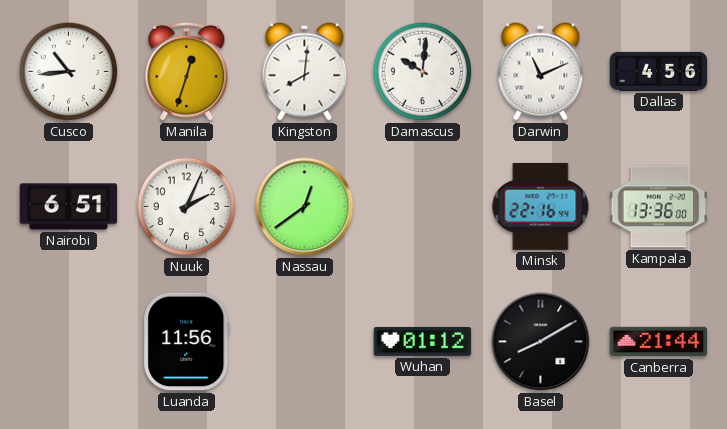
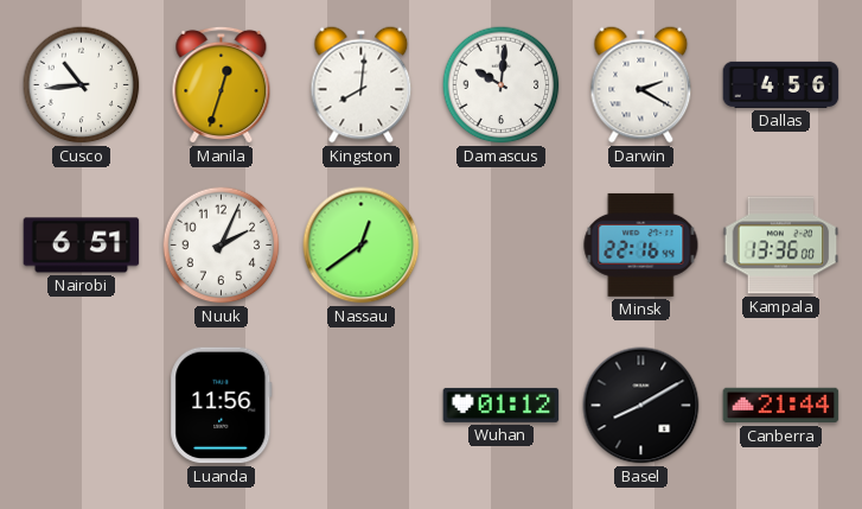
Darwin: 11:11 -> 2:20
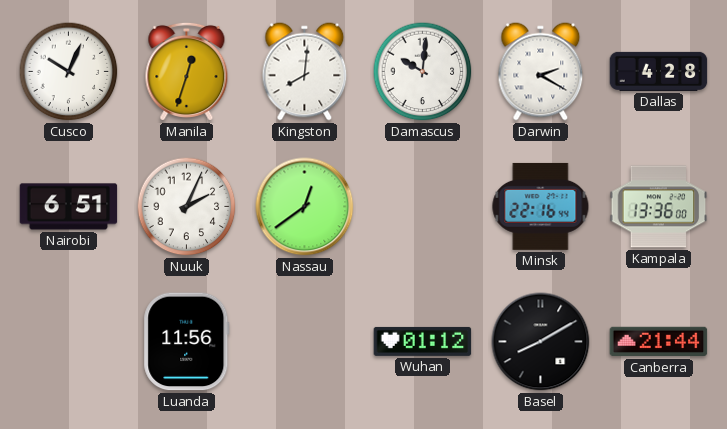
Cusco: 10:44 -> 10:04
Dallas: 4:56 -> 4:28
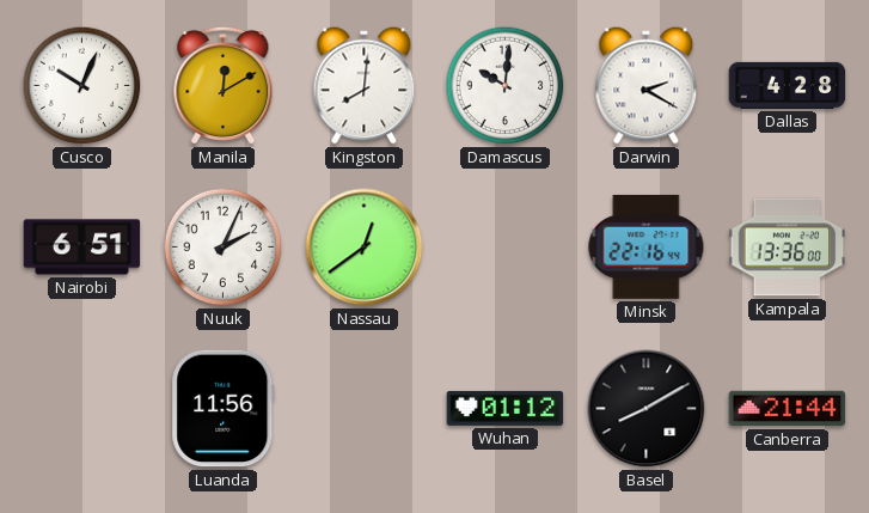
Manila: 12:33 -> 12:10
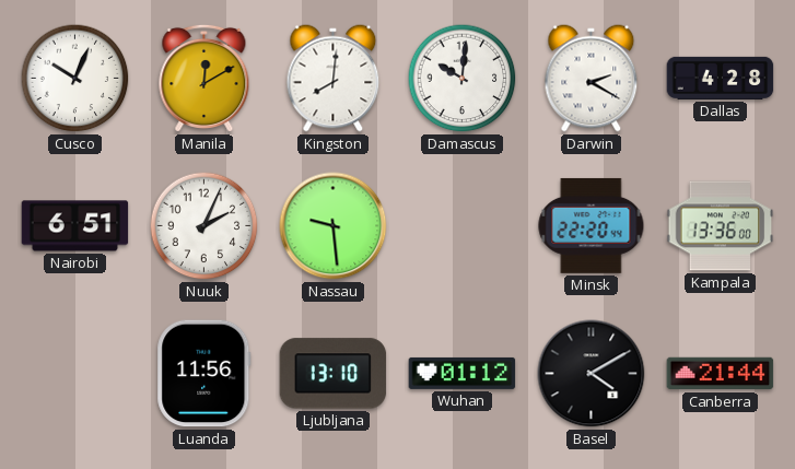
Nassau: 12:39 -> 9:29
Minsk: 22:16 -> 22:20
Ljubljana: none -> 13:10
Basel: 8:10 -> 4:10
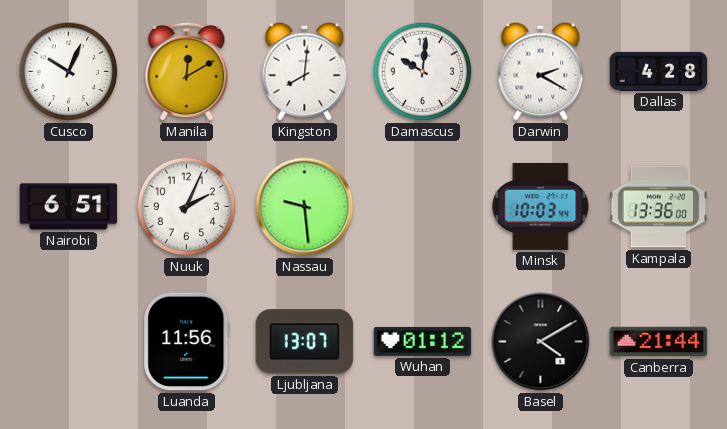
Minsk: 22:20 -> 10:03
Ljubljana: 13:10 -> 13:07
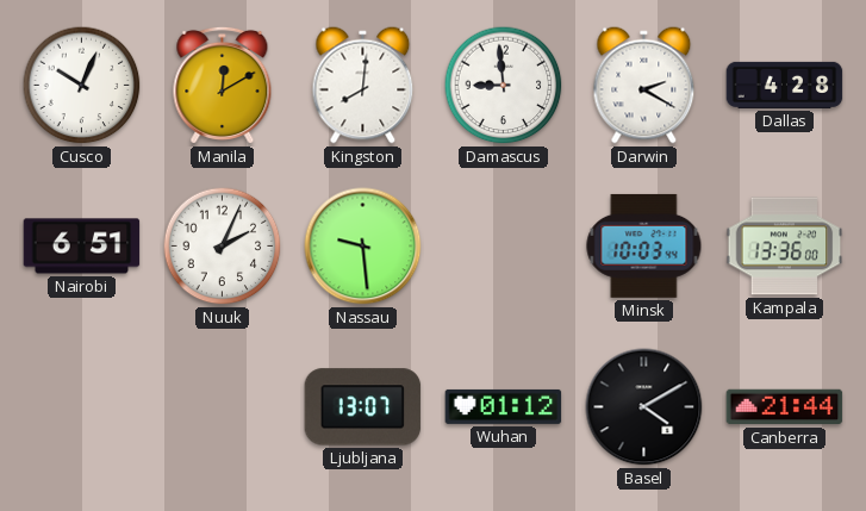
Damascus: 10:01 -> 8:59
Luanda: 11:56 -> none
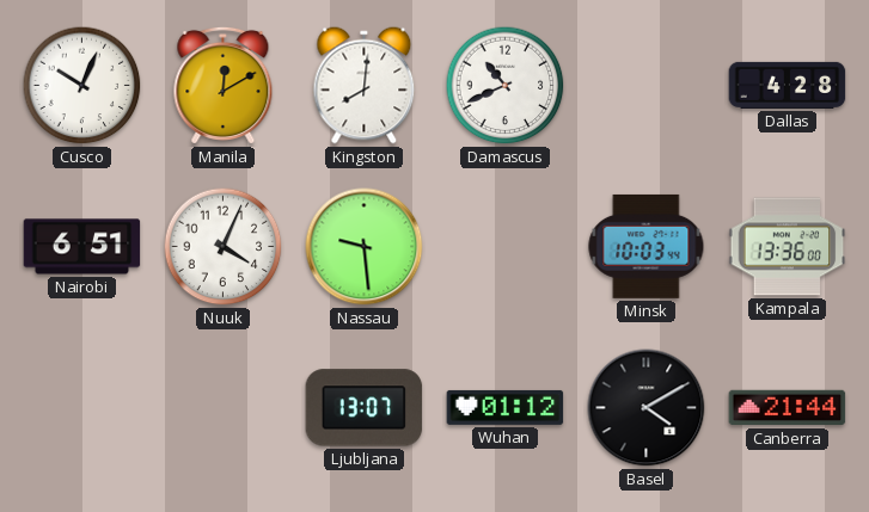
Damascus: 8:59 -> 10:41
Darwin: 2:20 -> none
Nuuk: 2:04 -> 4:04
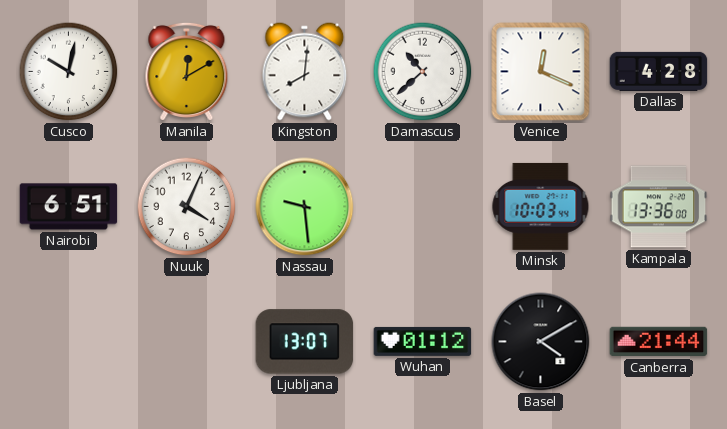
Cusco: 10:04 -> 10:02
Damascus: 10:41 -> 10:38
Venice: none -> 12:19
